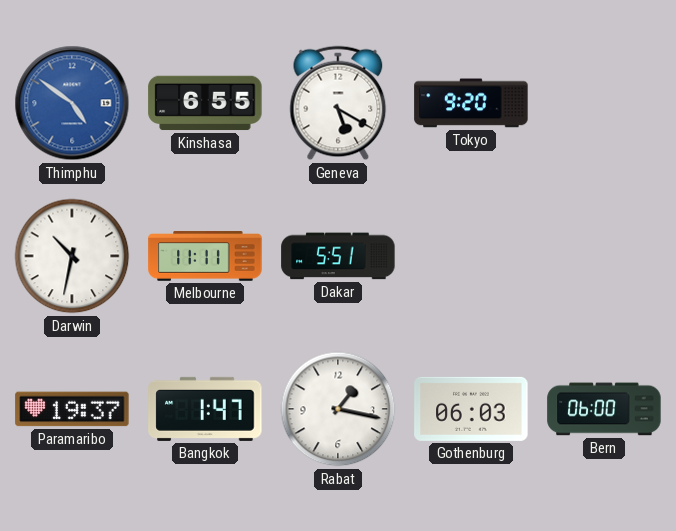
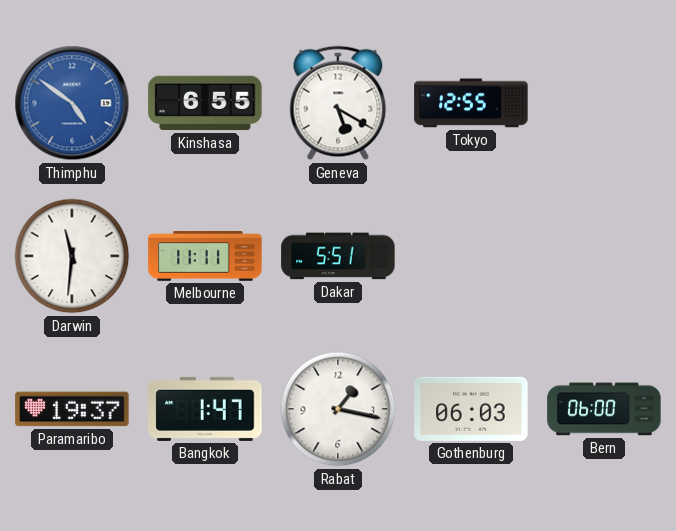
Tokyo: 9:20 -> 12:55
Darwin: 10:32 -> 11:31
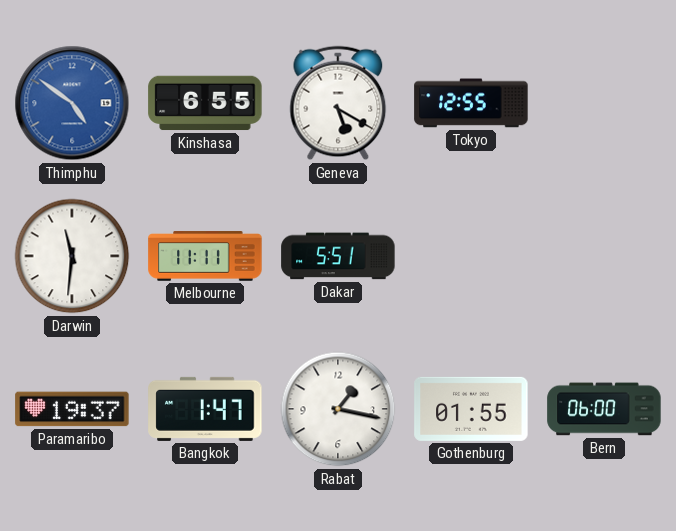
Gothenburg: 06:03 -> 01:55
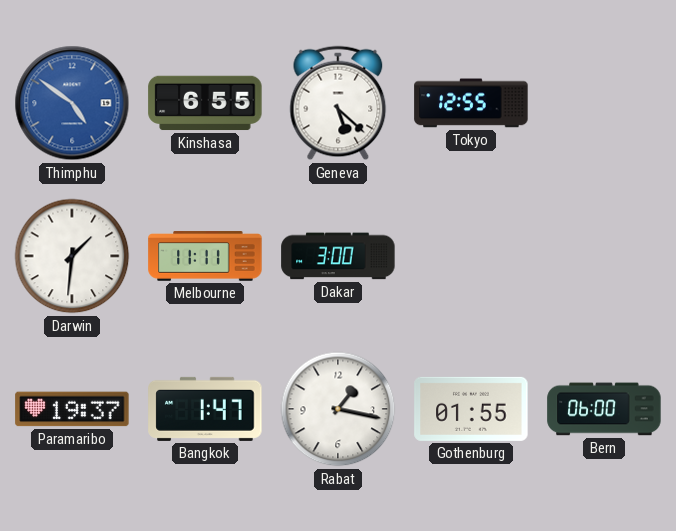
Geneva: 5:20 -> 5:22
Darwin: 11:31 -> 1:31
Dakar: 5:51 -> 3:00
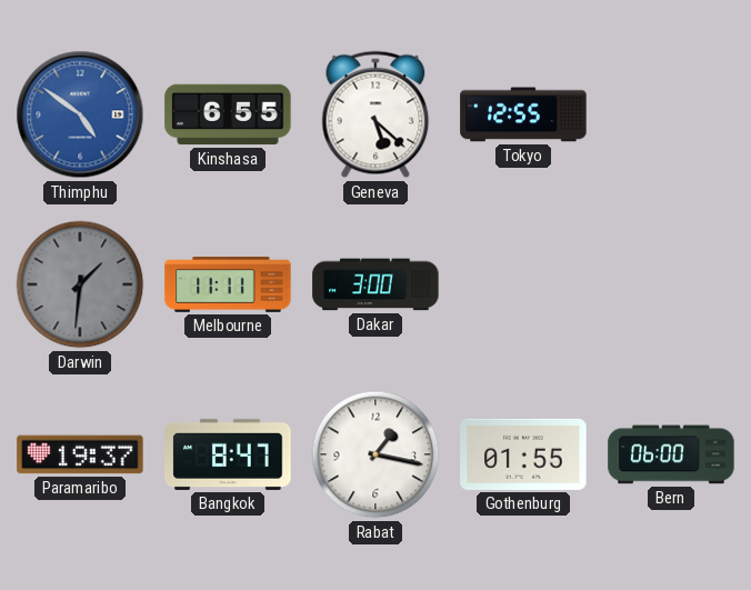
Darwin dial: white -> grey
Bangkok: 1:47 -> 8:47
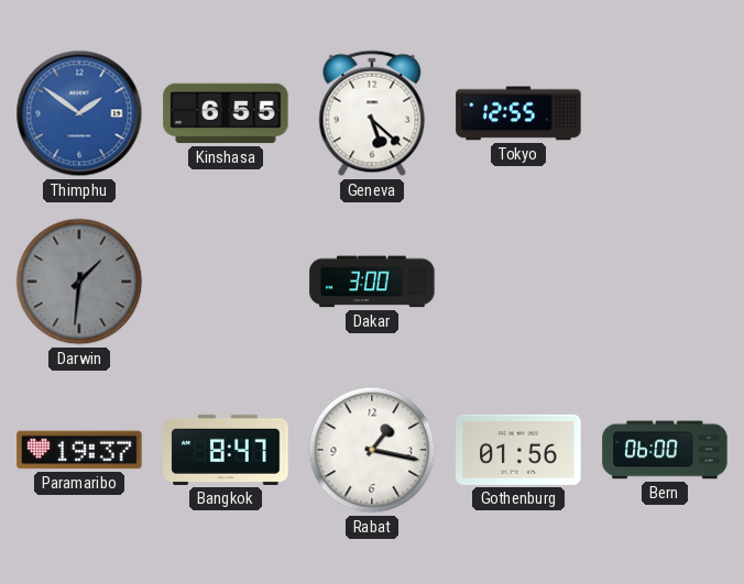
Thimphu: 4:51 -> 1:51
Melbourne: 11:11 -> none
Gothenburg: 01:55 -> 01:56
